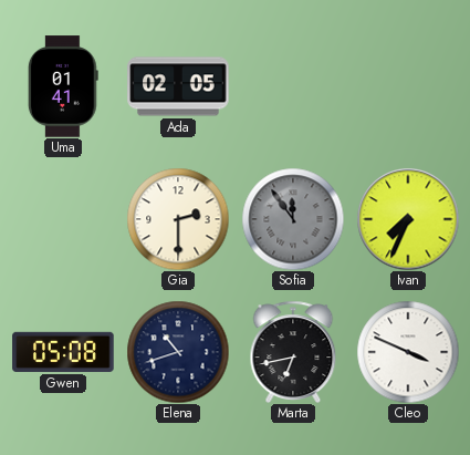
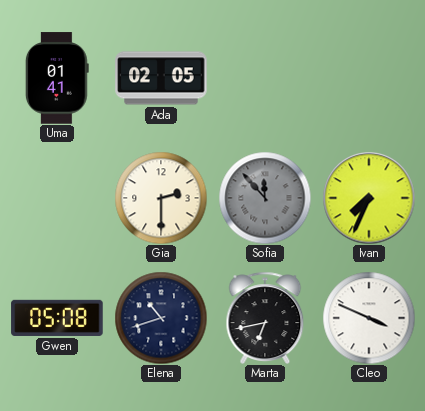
Sofia: 11:54 -> 11:53
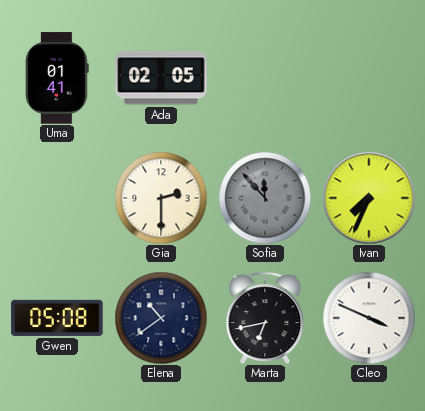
Elena: 10:42 -> 10:39
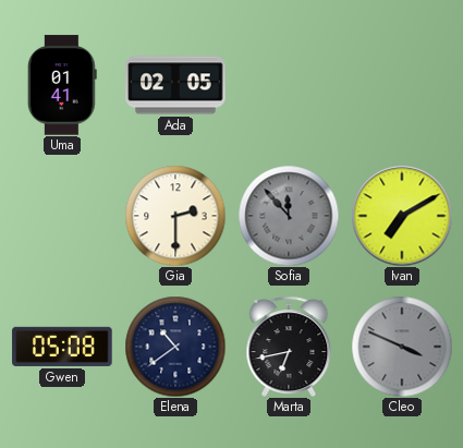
Ivan: 7:34 -> 7:10
Cleo dial: white -> grey
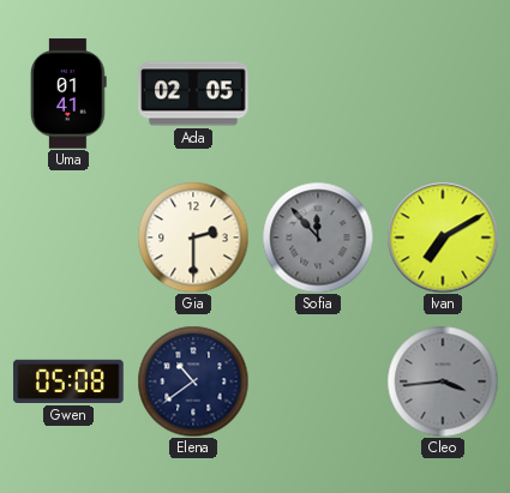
Marta: 6:43 -> none
Cleo: 3:49 -> 3:44
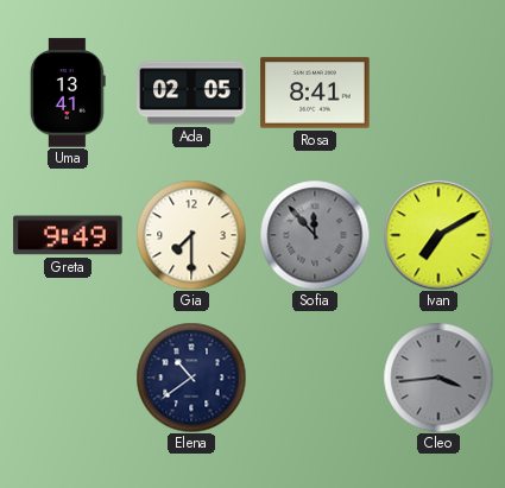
Uma: 01:41 -> 13:41
Rosa: none -> 8:41
Greta: none -> 9:49
Gia: 2:30 -> 7:30
Gwen: 05:08 -> none
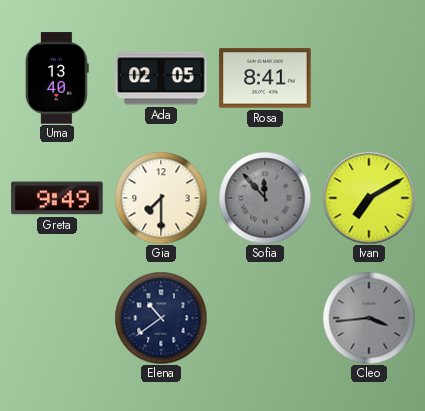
Uma: 13:41 -> 13:40
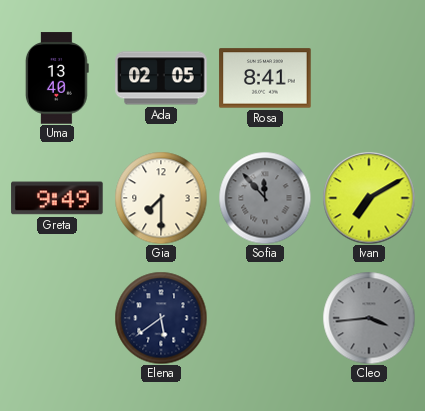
Elena: 10:39 -> 5:39
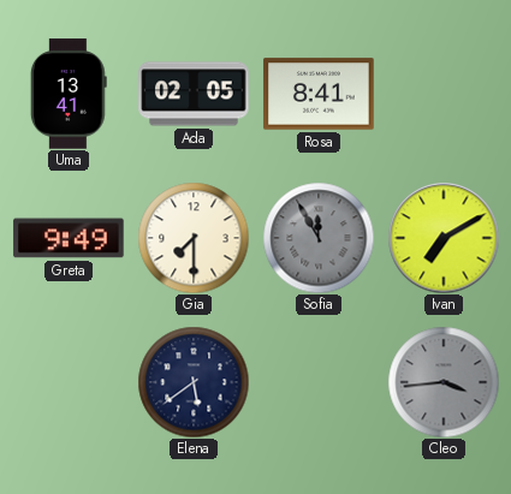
Uma: 13:40 -> 13:41
Sofia: 11:53 -> 11:55
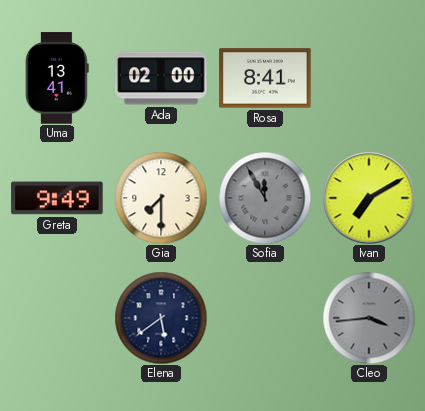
Ada: 02:05 -> 02:00
